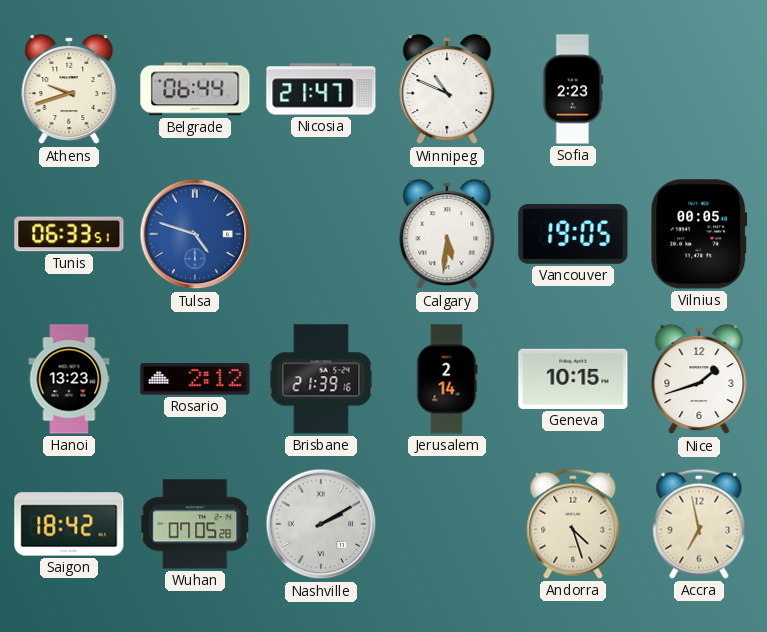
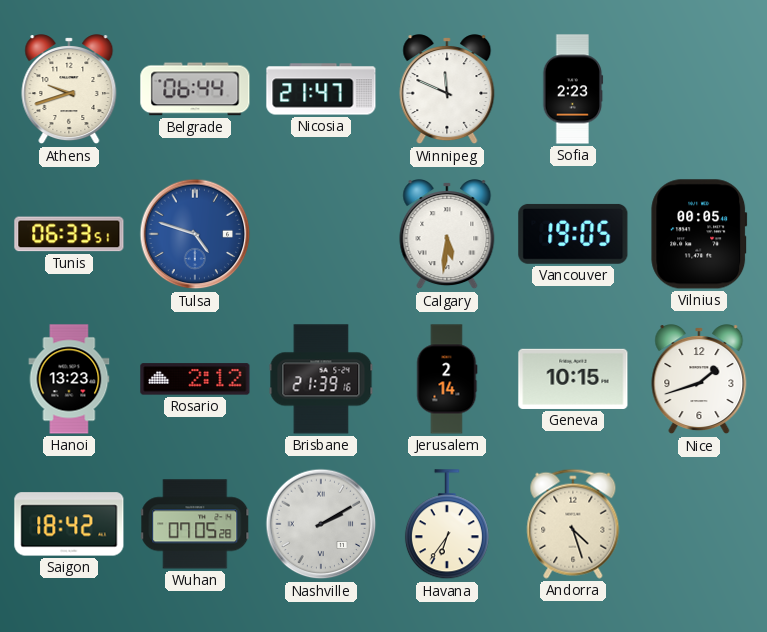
Winnipeg: 10:49 -> 11:49
Havana: none -> 6:36
Accra: 6:58 -> none
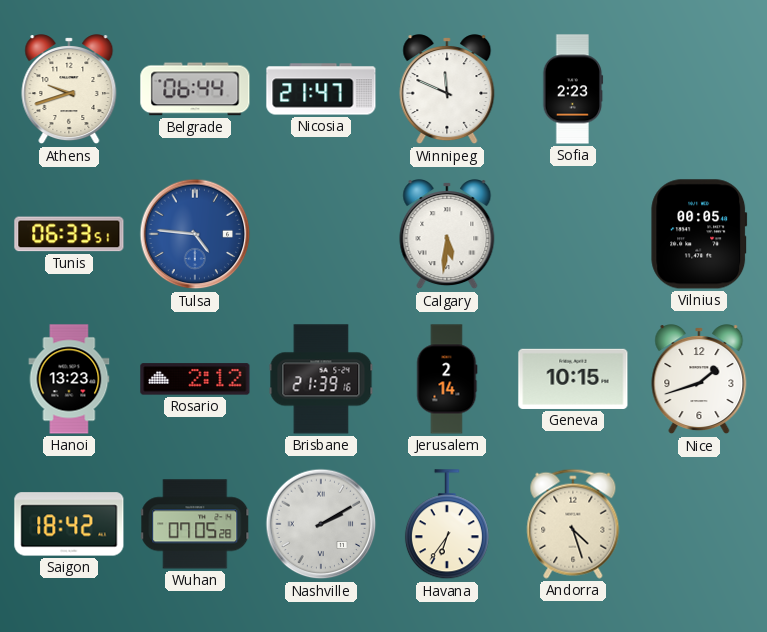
Tulsa: 4:48 -> 4:46
Vancouver: 19:05 -> none
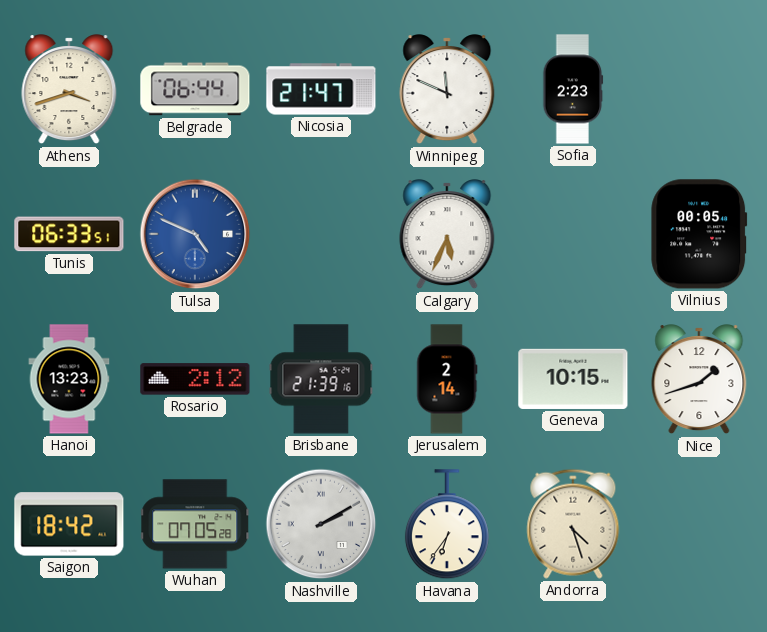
Athens: 9:42 -> 3:42
Tulsa: 4:46 -> 4:49
Calgary: 5:31 -> 5:34
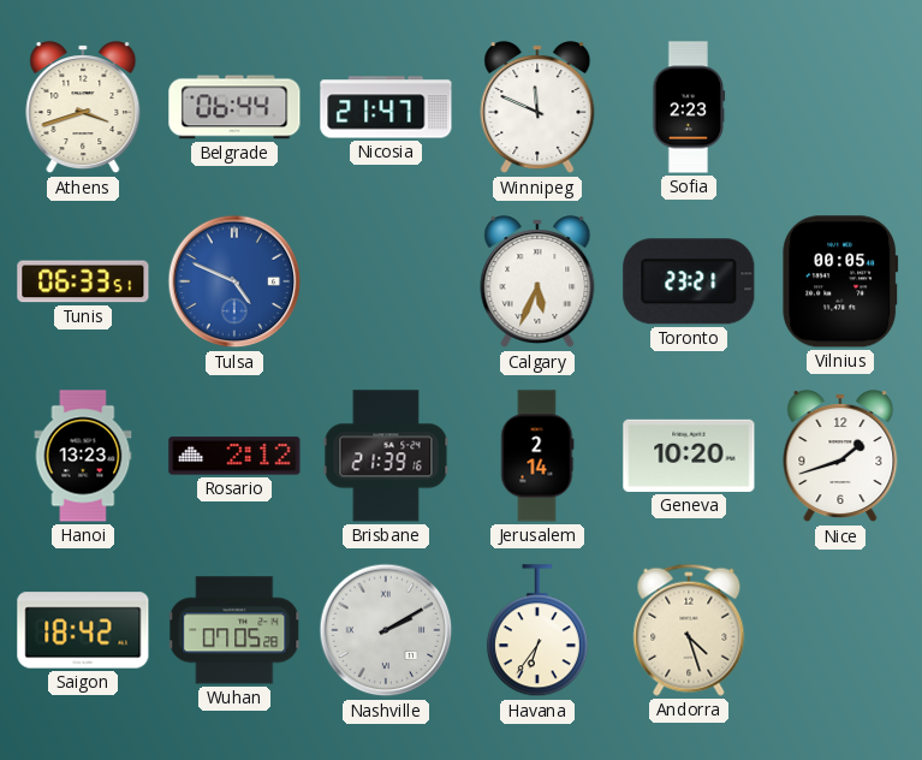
Toronto: none -> 23:21
Geneva: 10:15 -> 10:20
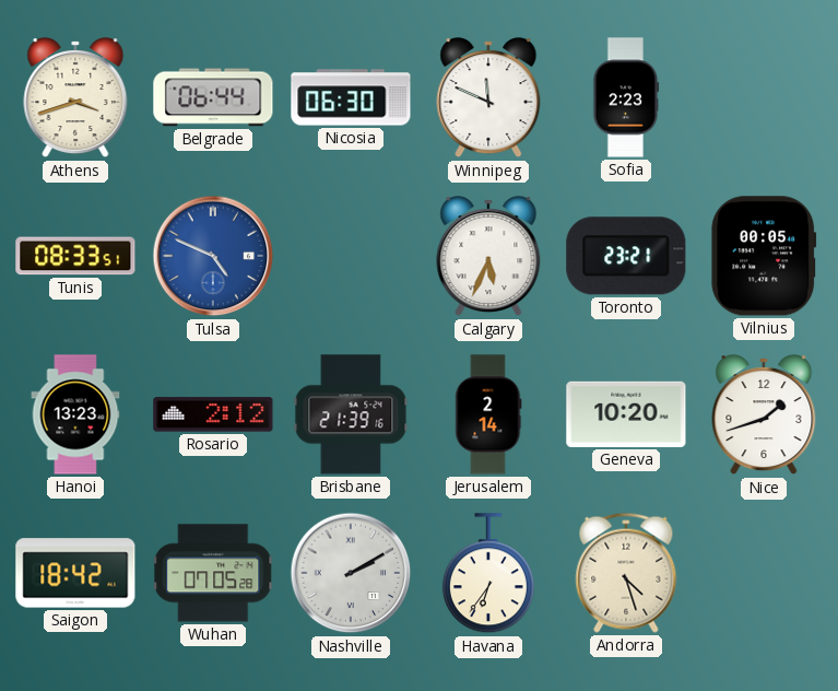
Nicosia: 21:47 -> 06:30
Tunis: 06:33 -> 08:33
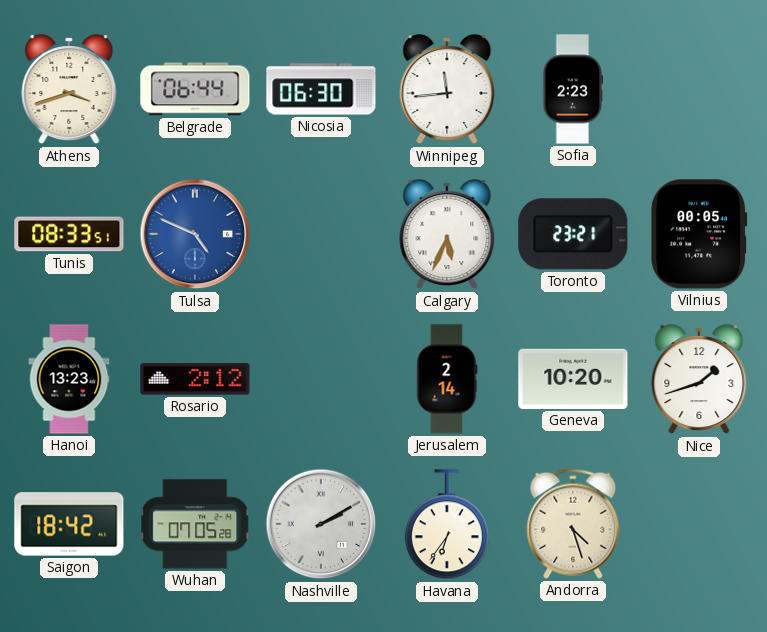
Winnipeg: 11:49 -> 11:44
Brisbane: 21:39 -> none
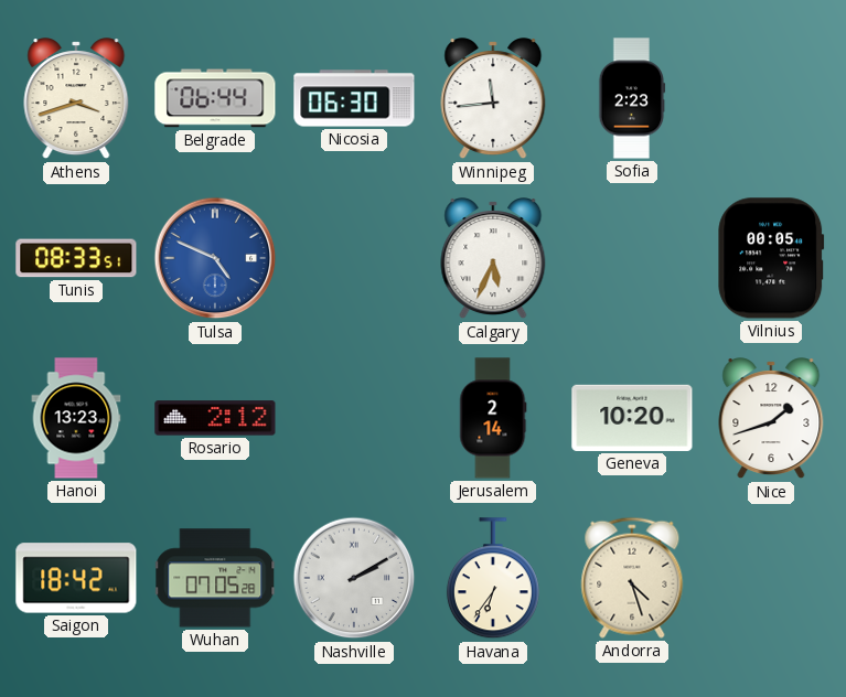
Toronto: 23:21 -> none
